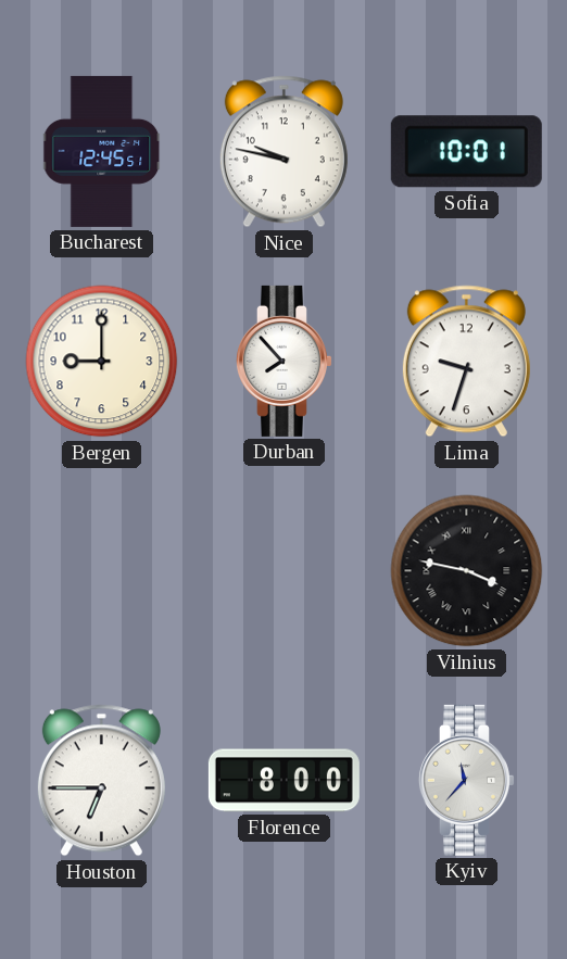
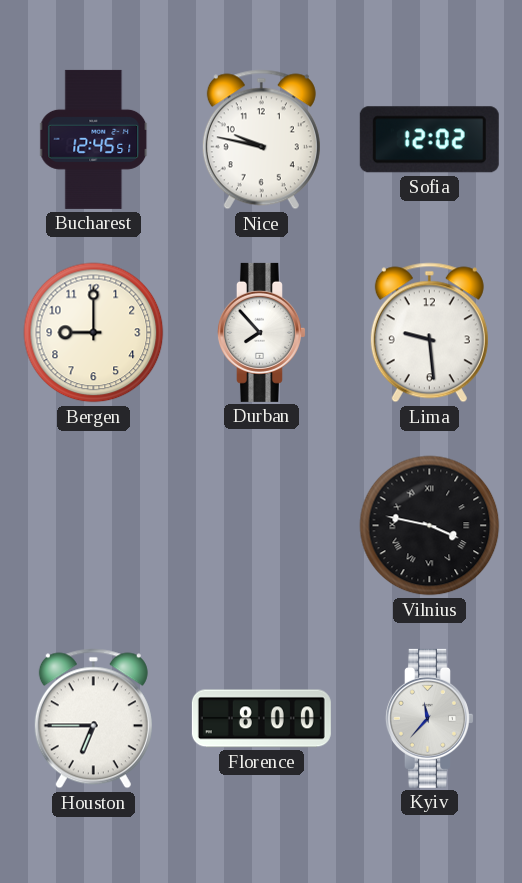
Sofia: 10:01 -> 12:02
Lima: 9:33 -> 9:29
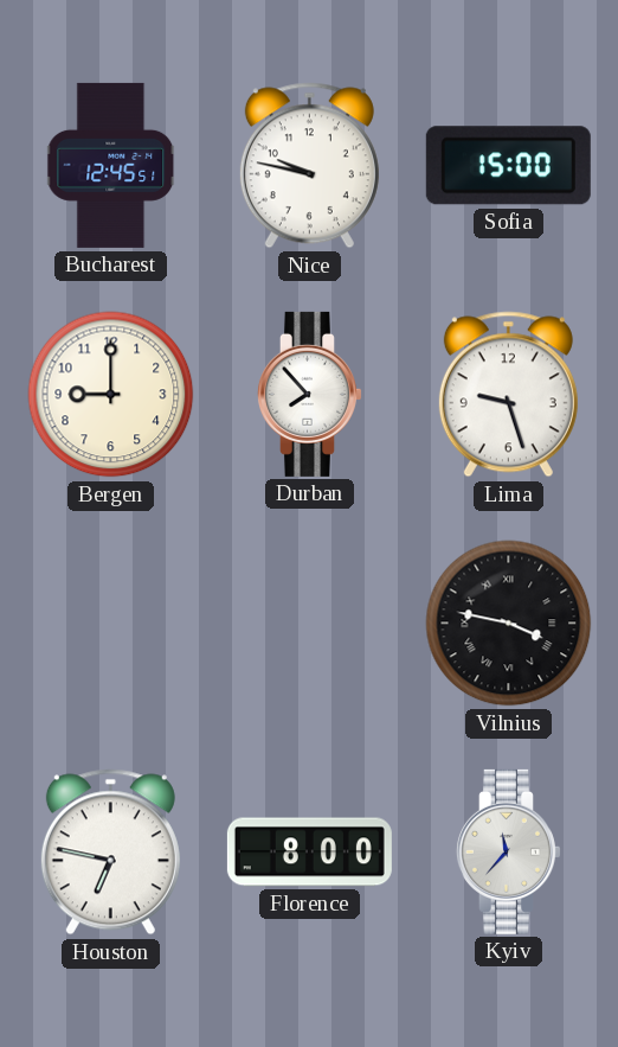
Sofia: 12:02 -> 15:00
Lima: 9:29 -> 9:27
Houston: 6:45 -> 6:47
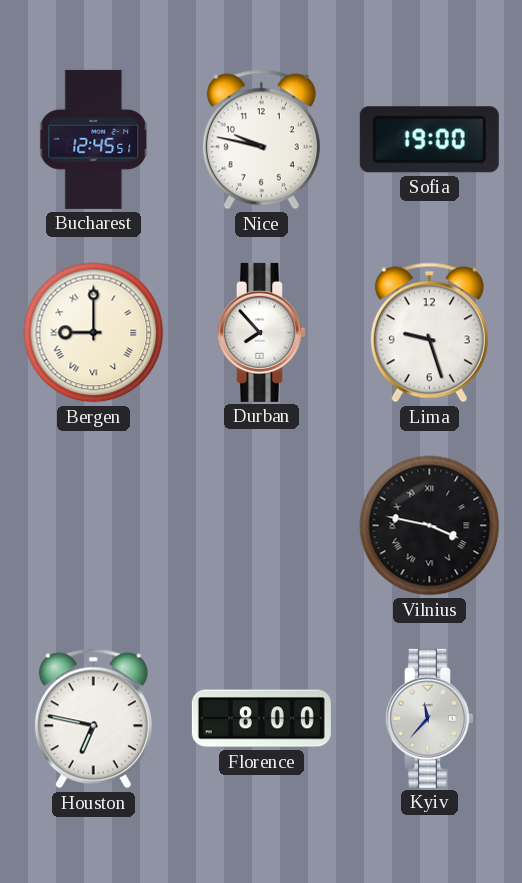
Sofia: 15:00 -> 19:00
Bergen numerals: Arabic -> Roman
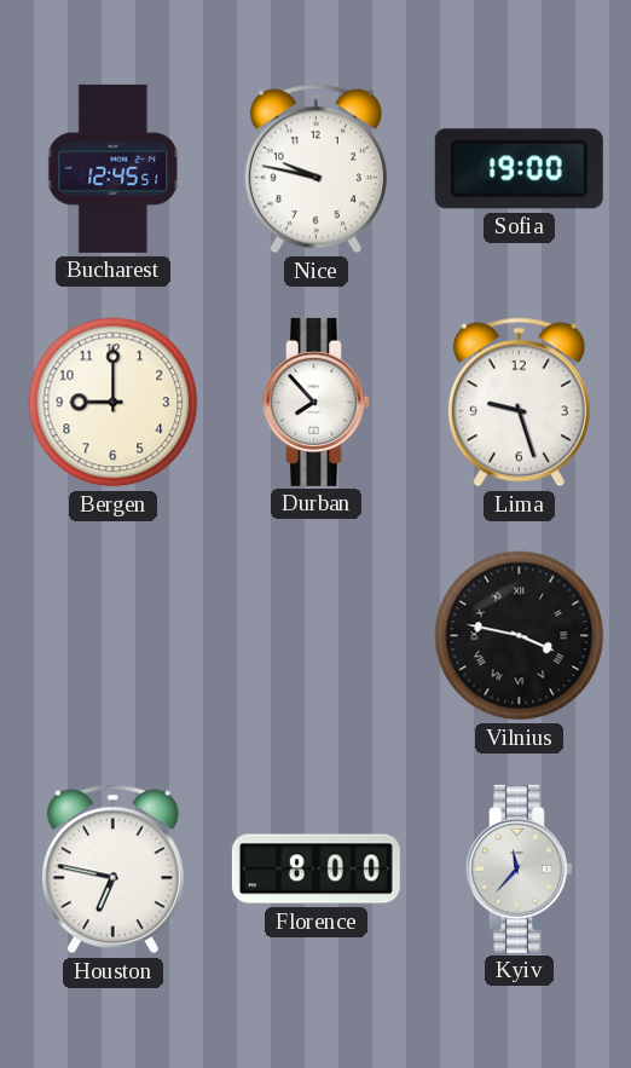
Bergen numerals: Roman -> Arabic
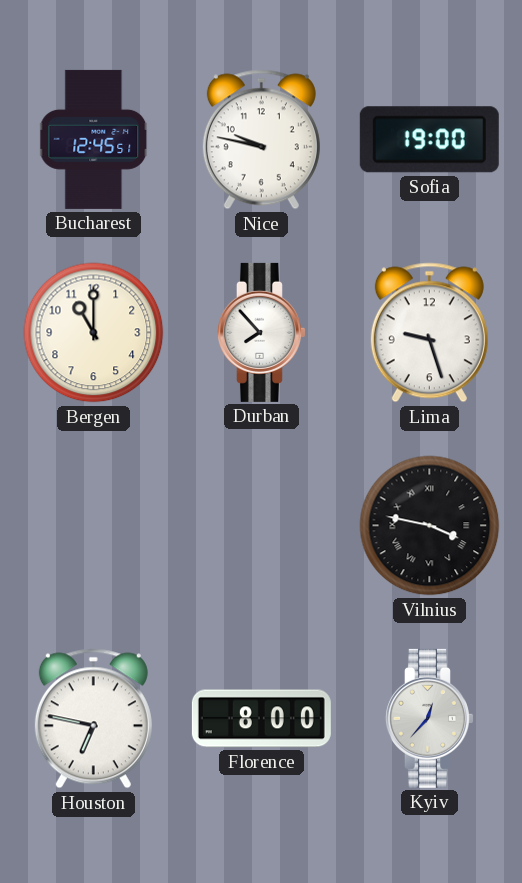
Bergen: 9:00 -> 11:00
Kyiv: 11:37 -> 12:37
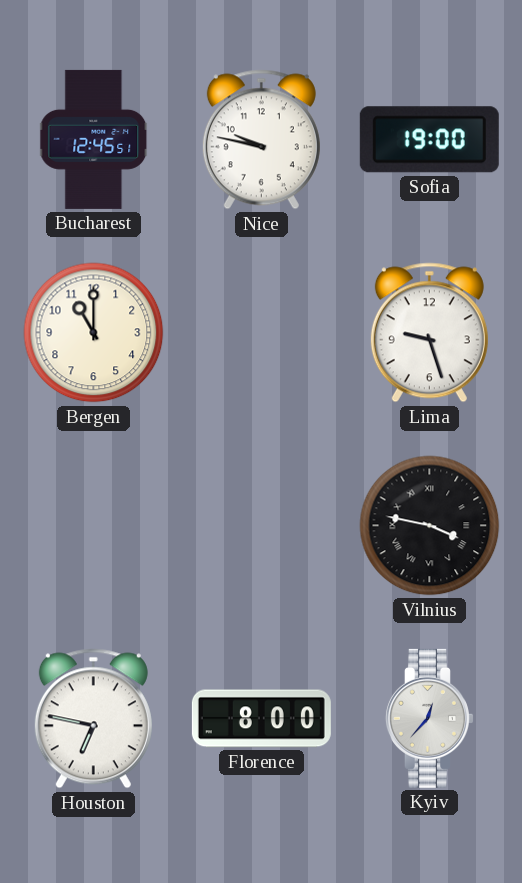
Durban: 7:53 -> none
